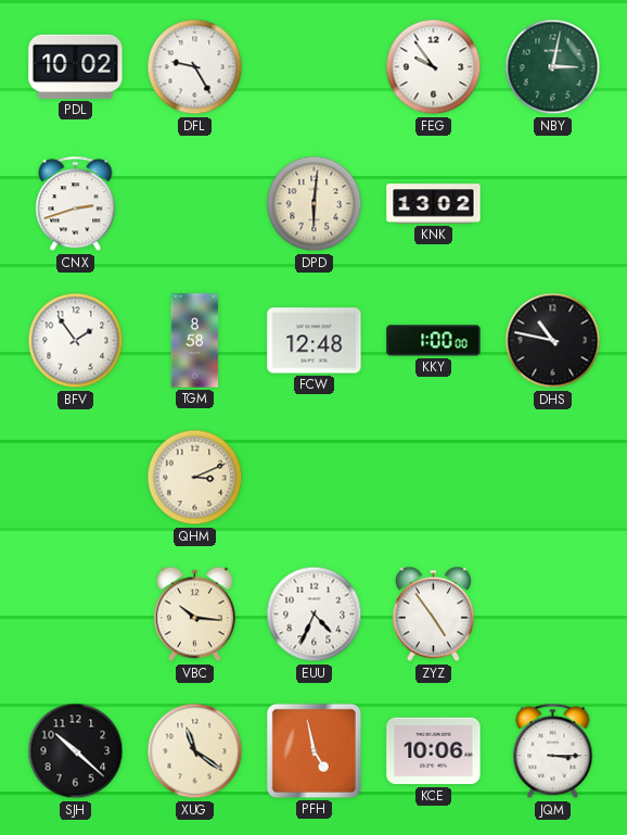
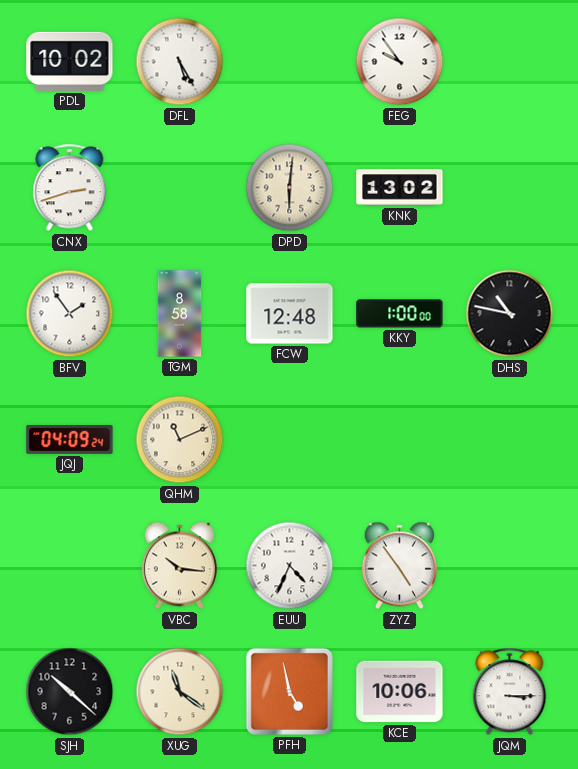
DFL: 9:25 -> 5:25
NBY: 3:02 -> none
JQJ: none -> 04:09
QHM: 3:11 -> 11:11
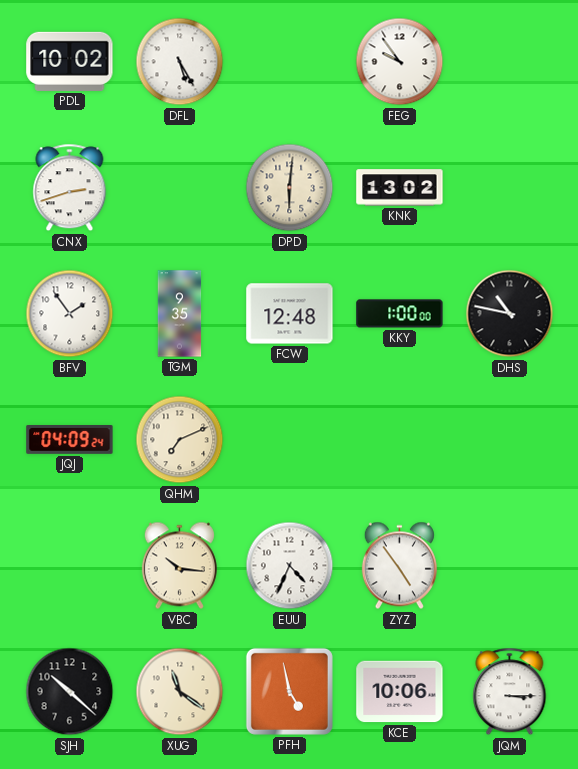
TGM: 8:58 -> 9:35
QHM: 11:11 -> 7:11
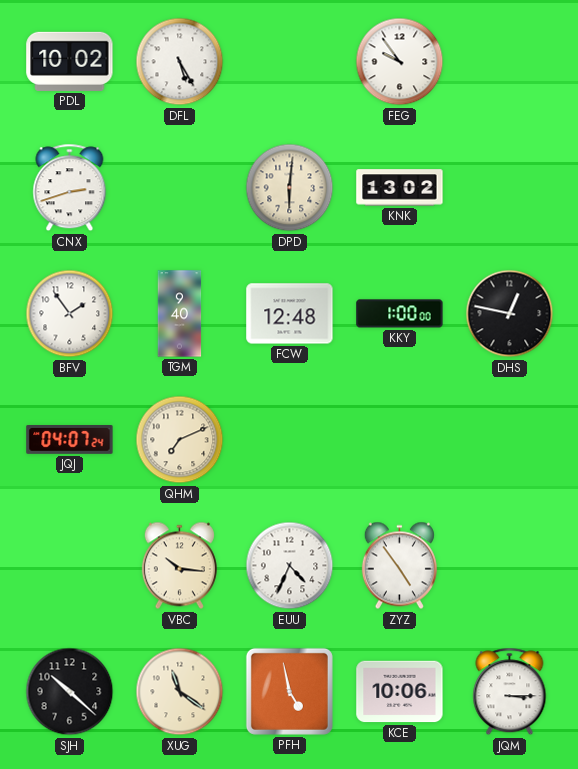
TGM: 9:35 -> 9:40
DHS: 10:47 -> 12:47
JQJ: 04:09 -> 04:07
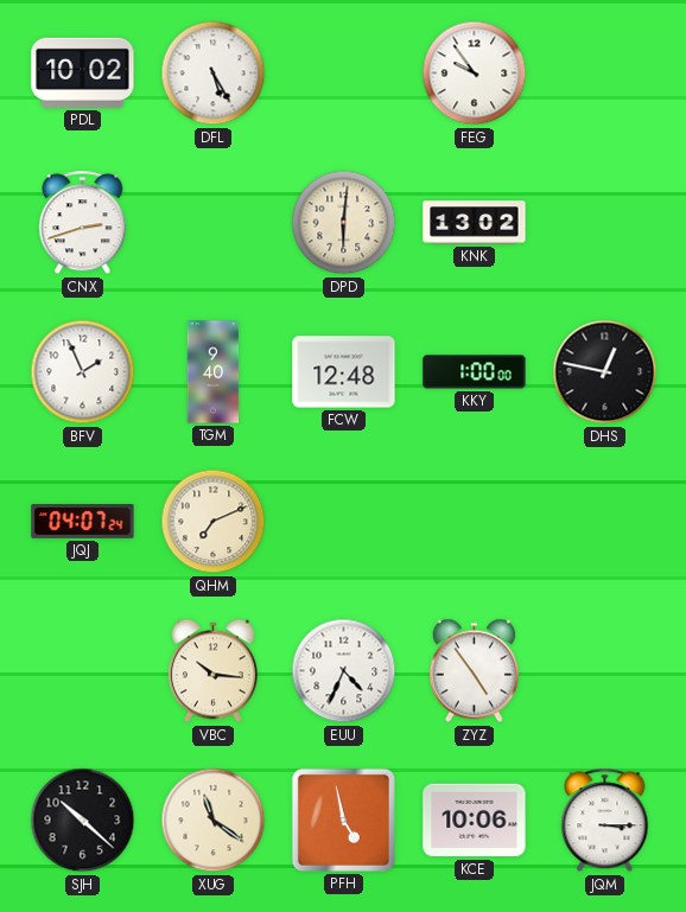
BFV: 1:54 -> 1:56
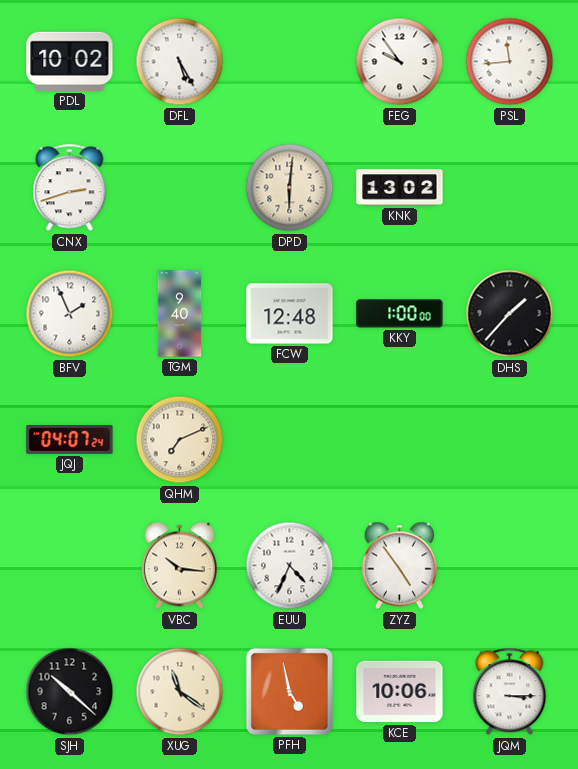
PSL: none -> 11:44
DHS: 12:47 -> 1:37
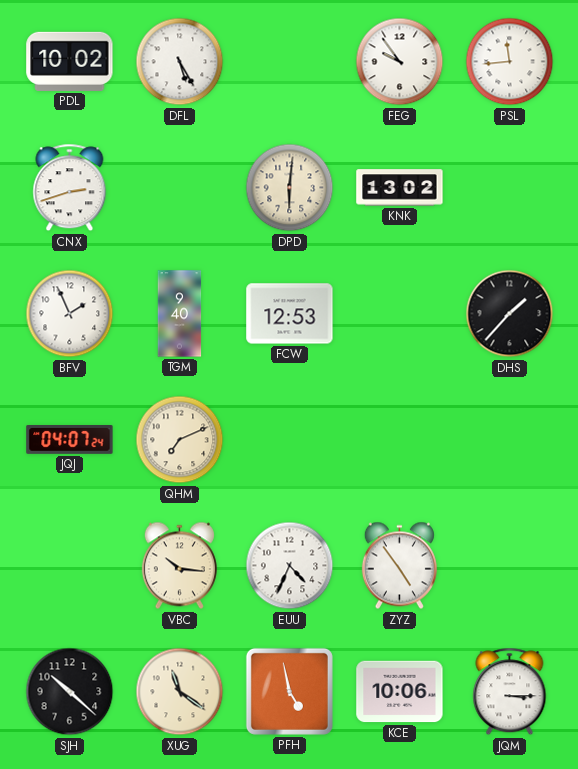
FCW: 12:48 -> 12:53
KKY: 1:00 -> none
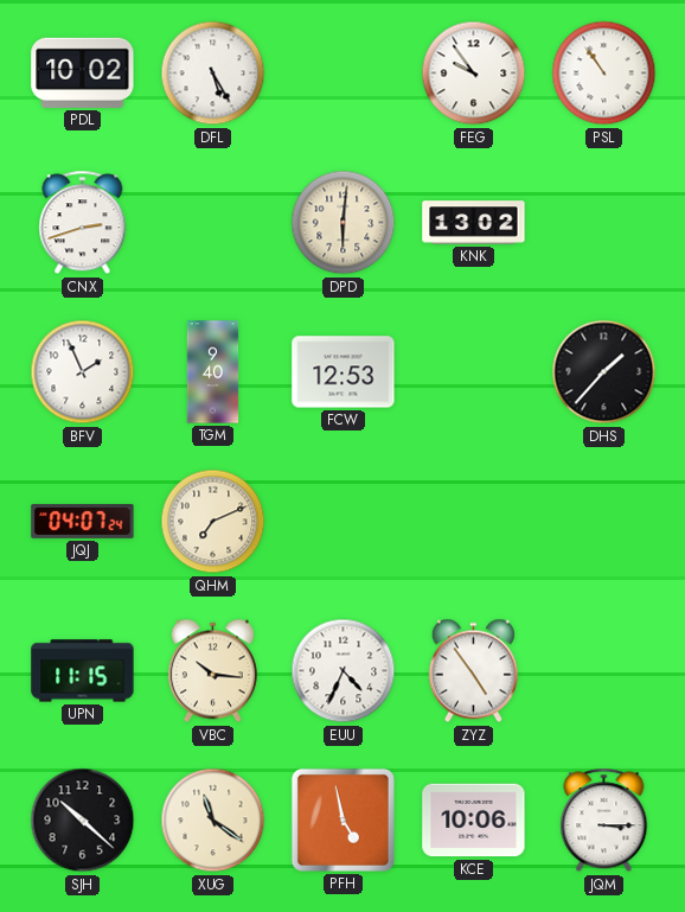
PSL: 11:44 -> 10:54
UPN: none -> 11:15
